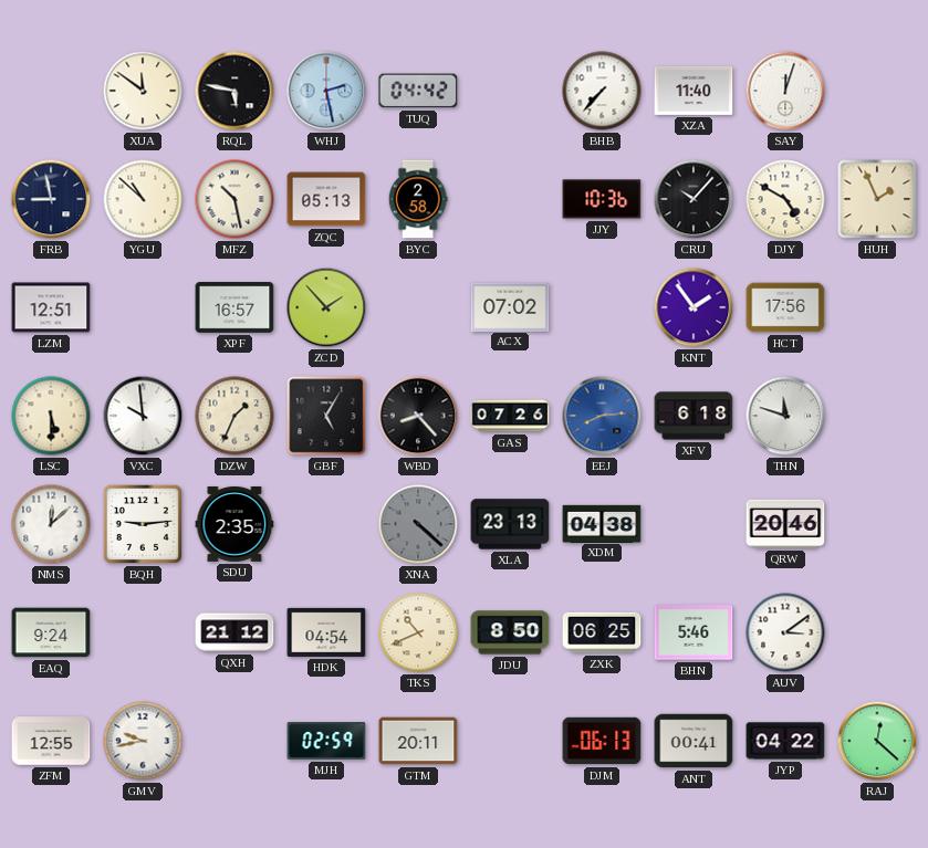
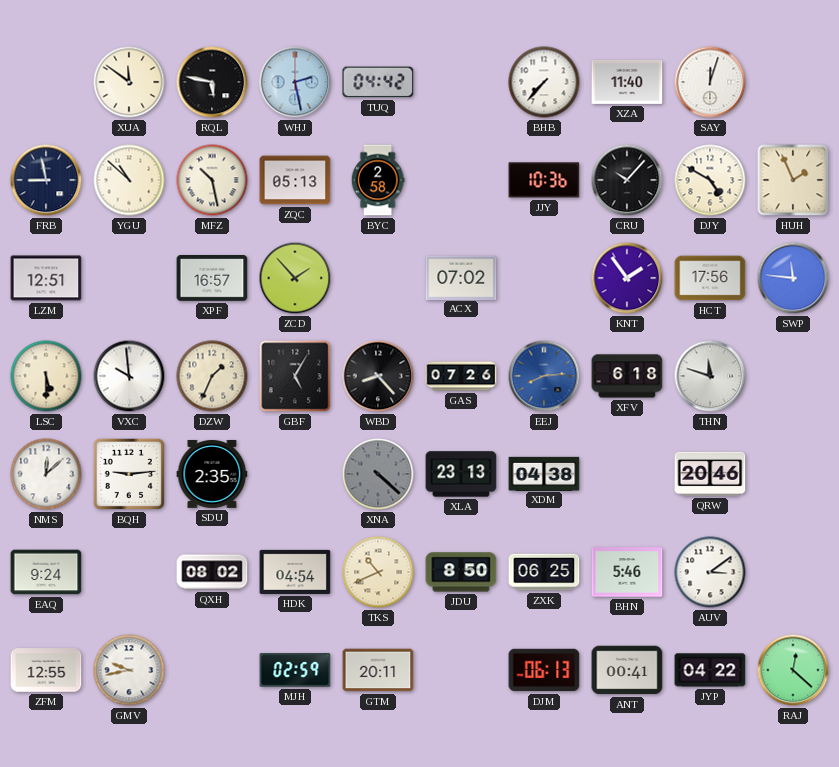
SWP: none -> 11:46
QXH: 21:12 -> 08:02
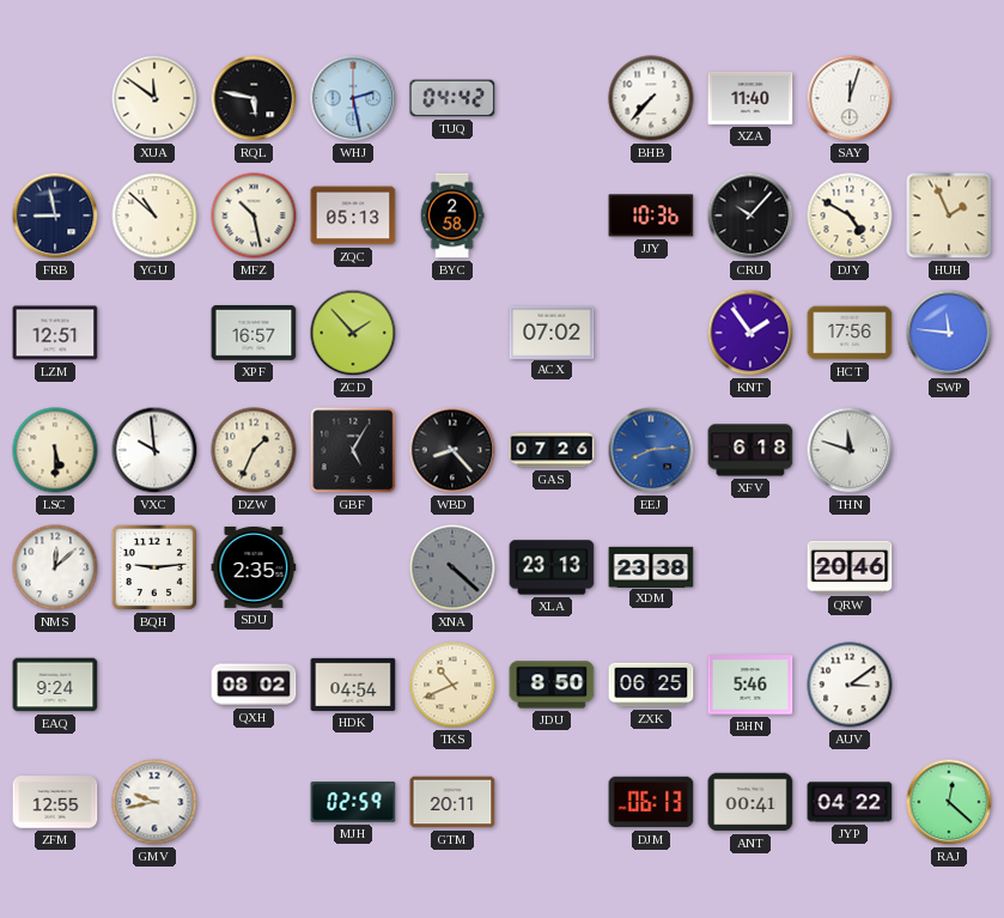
XDM: 04:38 -> 23:38
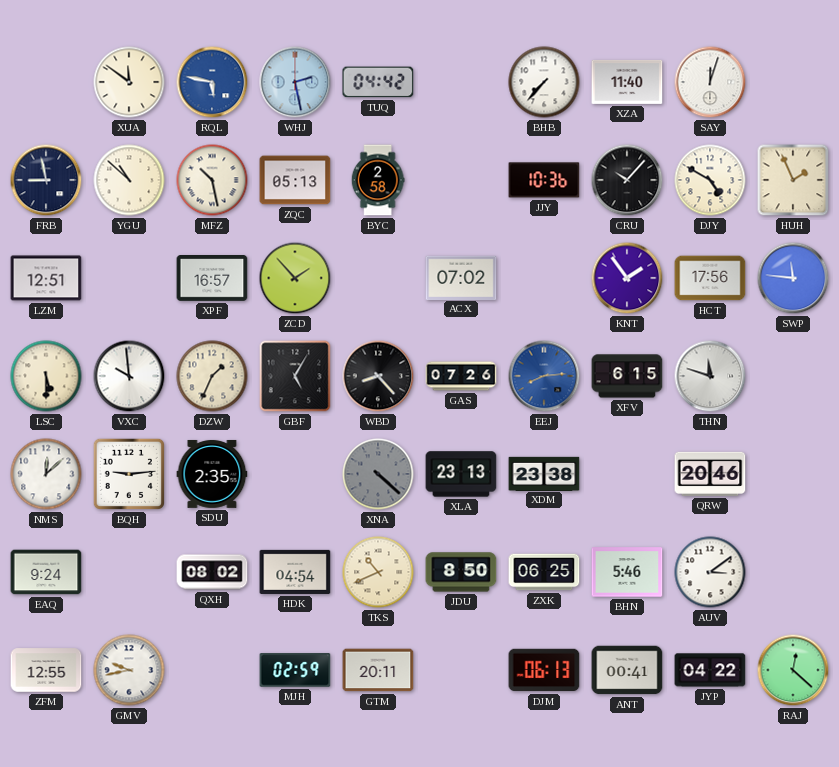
RQL dial: black -> blue
XFV: 6:18 -> 6:15
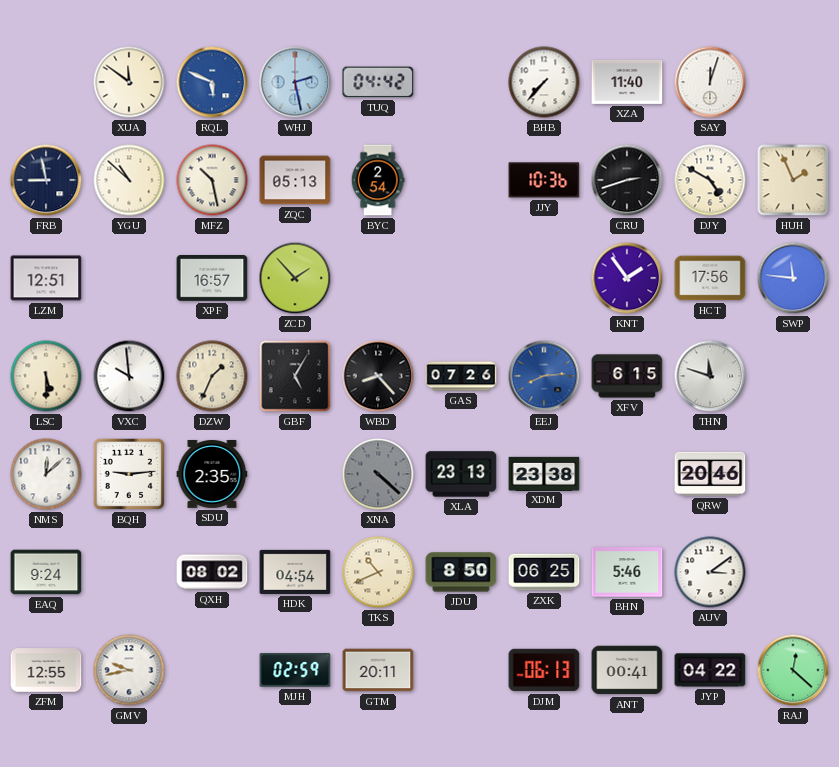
RQL: 5:47 -> 5:49
BYC: 2:58 -> 2:54
CRU: 10:07 -> 2:42
ACX: 07:02 -> none
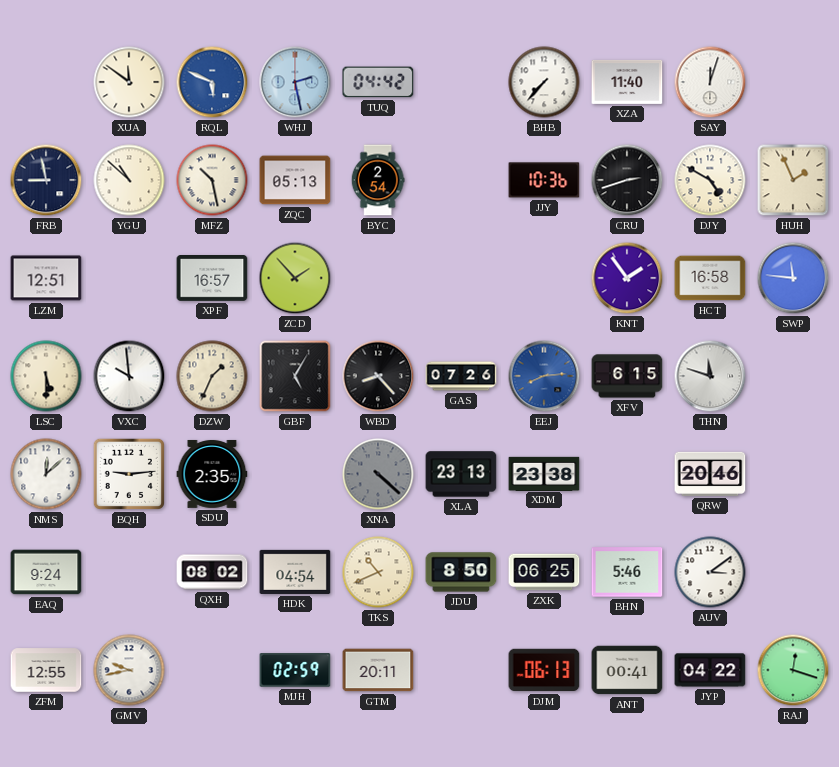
HCT: 17:56 -> 16:58
RAJ: 12:22 -> 12:18
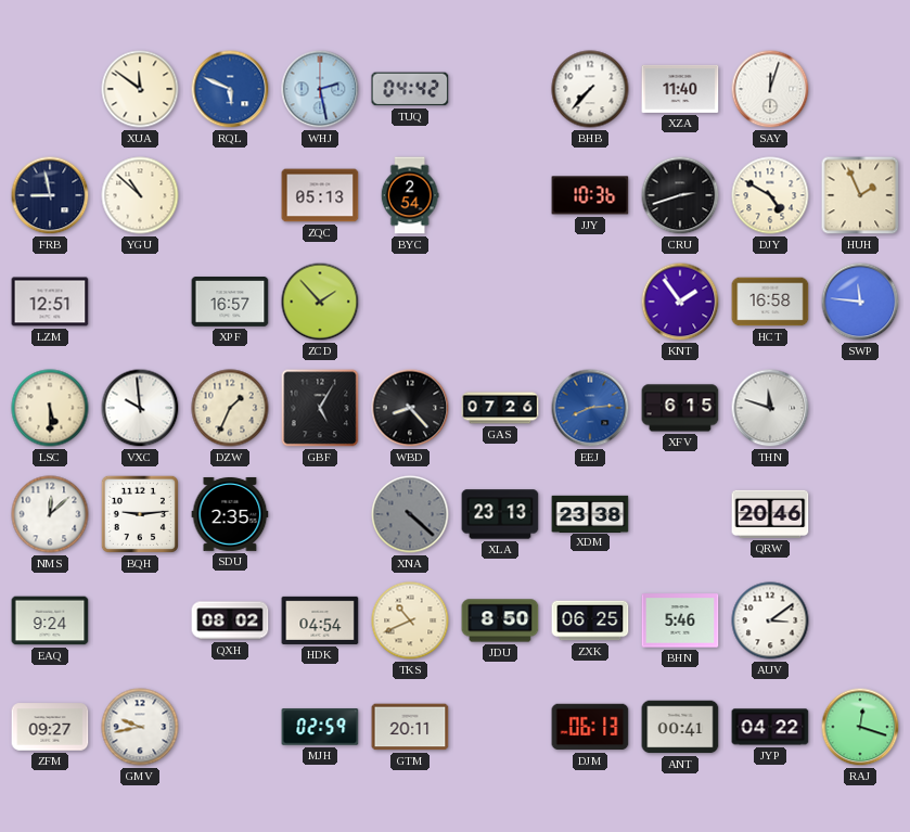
MFZ: 10:28 -> none
ZFM: 12:55 -> 09:27
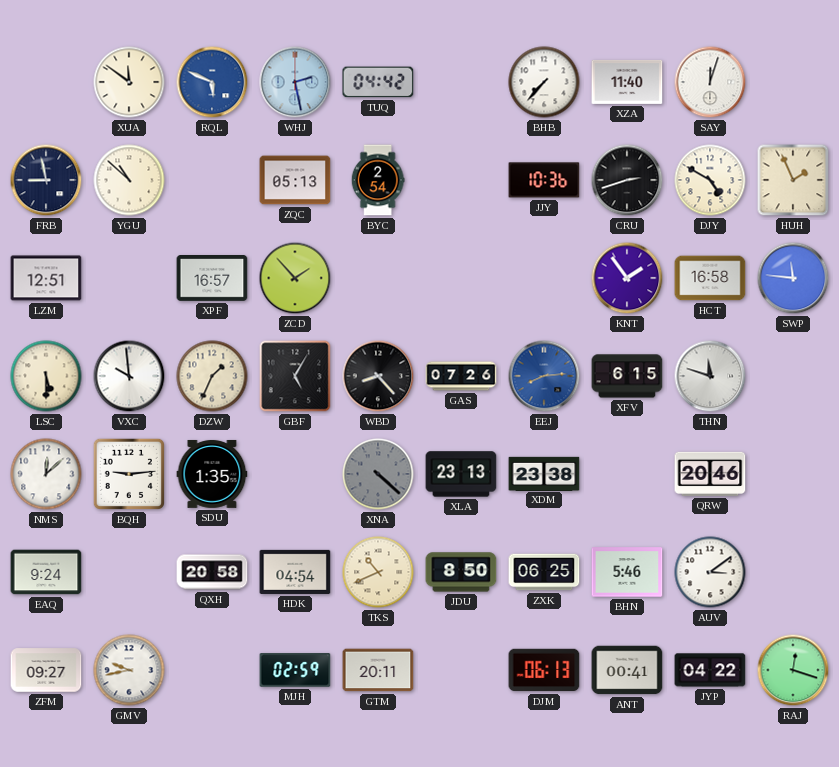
SDU: 2:35 -> 1:35
QXH: 08:02 -> 20:58
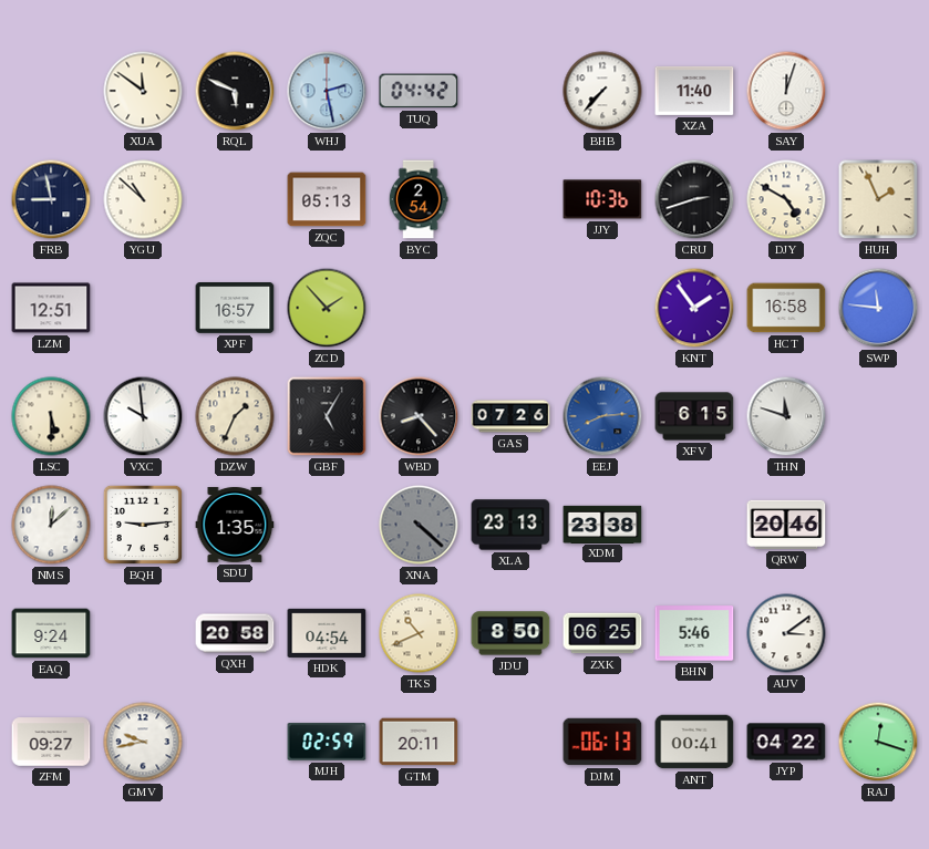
RQL dial: blue -> black
